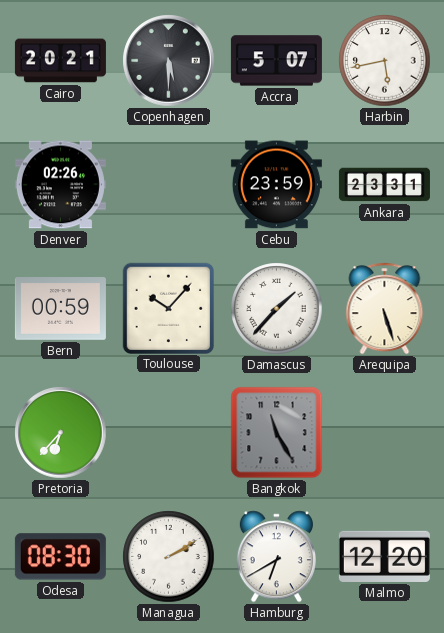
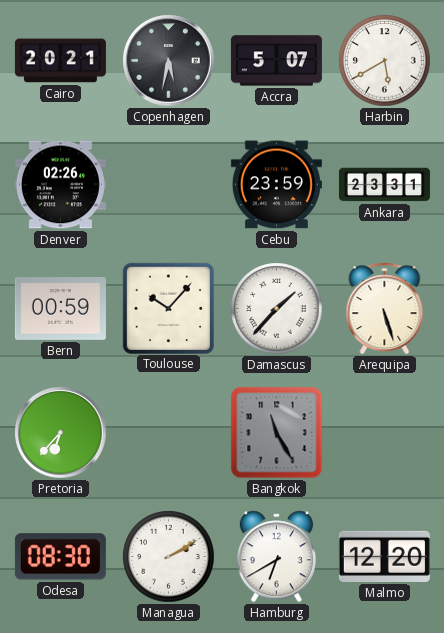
Copenhagen: 5:30 -> 5:32
Harbin: 5:43 -> 5:40
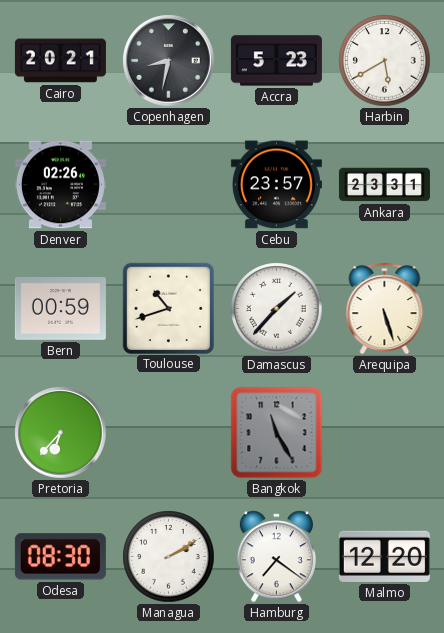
Copenhagen: 5:32 -> 8:32
Accra: 5:07 -> 5:23
Cebu: 23:59 -> 23:57
Toulouse: 10:07 -> 10:42
Hamburg: 6:40 -> 7:21
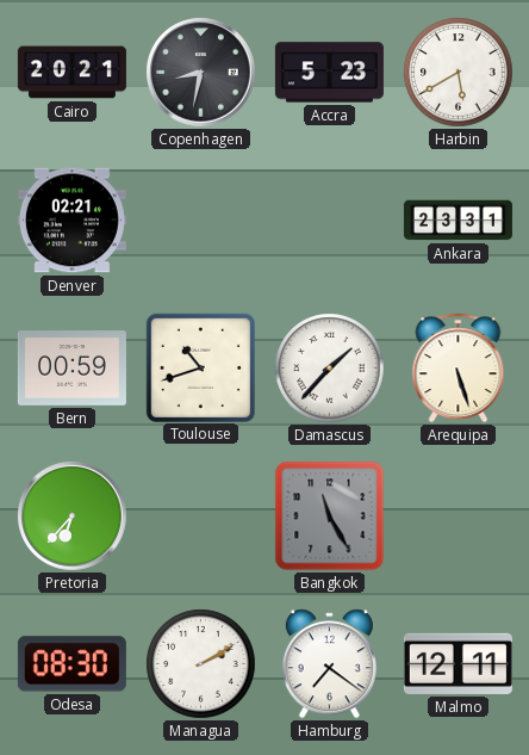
Denver: 02:26 -> 02:21
Cebu: 23:57 -> none
Malmo: 12:20 -> 12:11
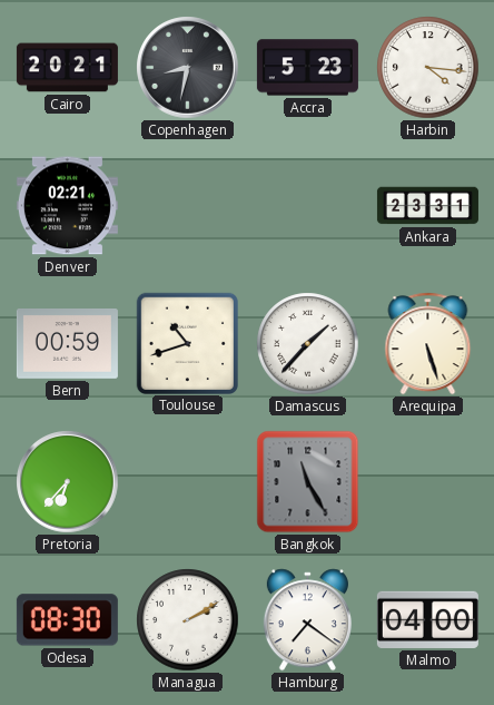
Harbin: 5:40 -> 4:16
Malmo: 12:11 -> 04:00
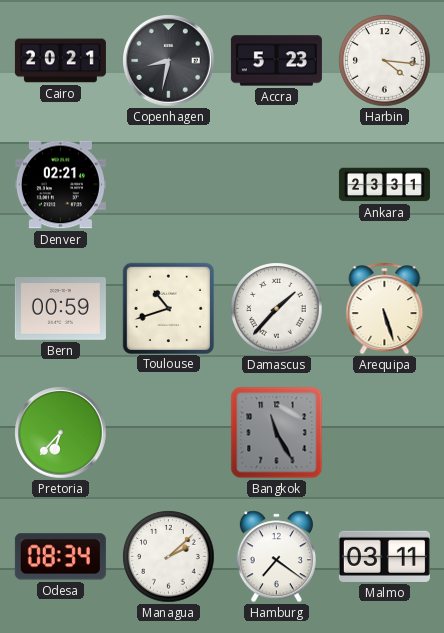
Odesa: 08:30 -> 08:34
Managua: 2:10 -> 2:08
Malmo: 04:00 -> 03:11
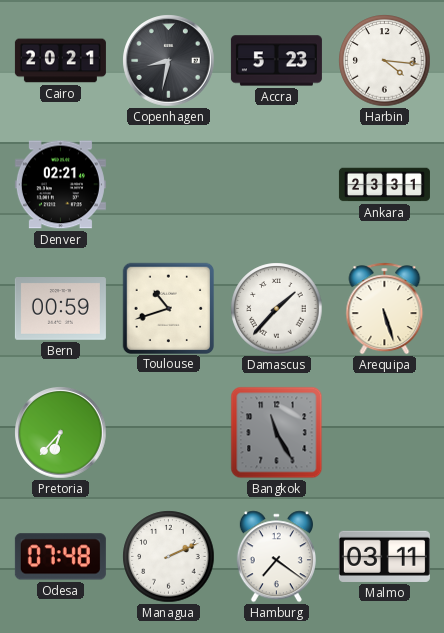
Odesa: 08:34 -> 07:48
Managua: 2:08 -> 2:11
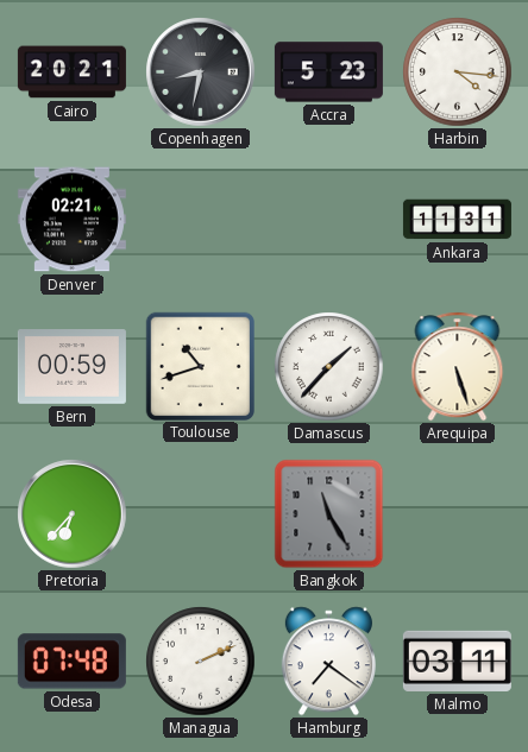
Ankara: 23:31 -> 11:31
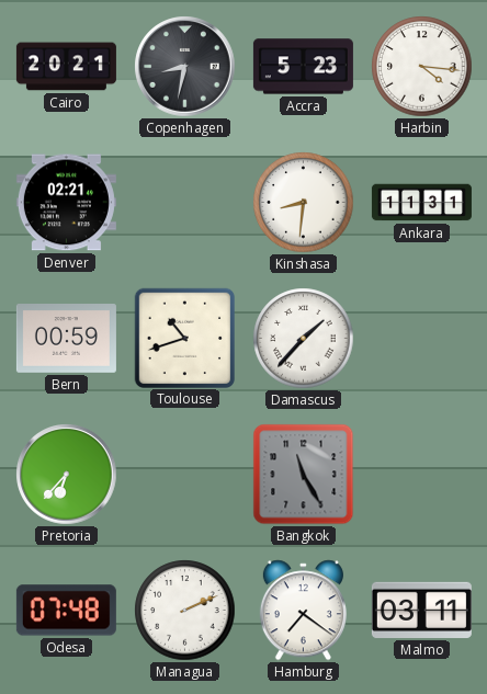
Kinshasa: none -> 8:31
Arequipa: 5:27 -> none
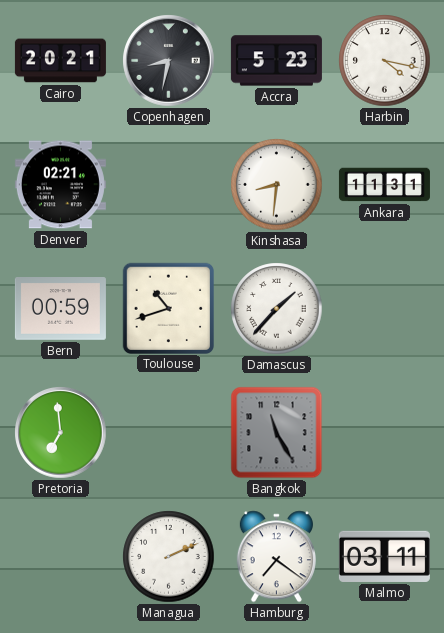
Harbin: 4:16 -> 4:17
Pretoria: 6:37 -> 6:59
Odesa: 07:48 -> none
